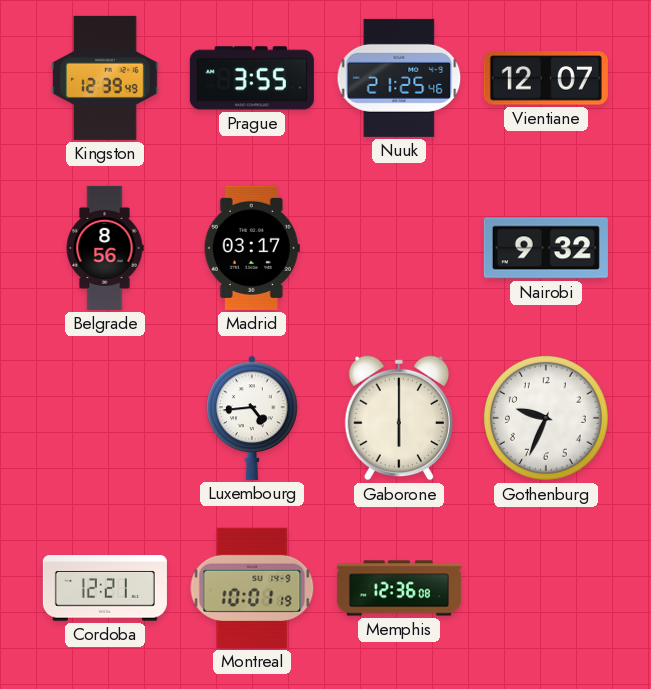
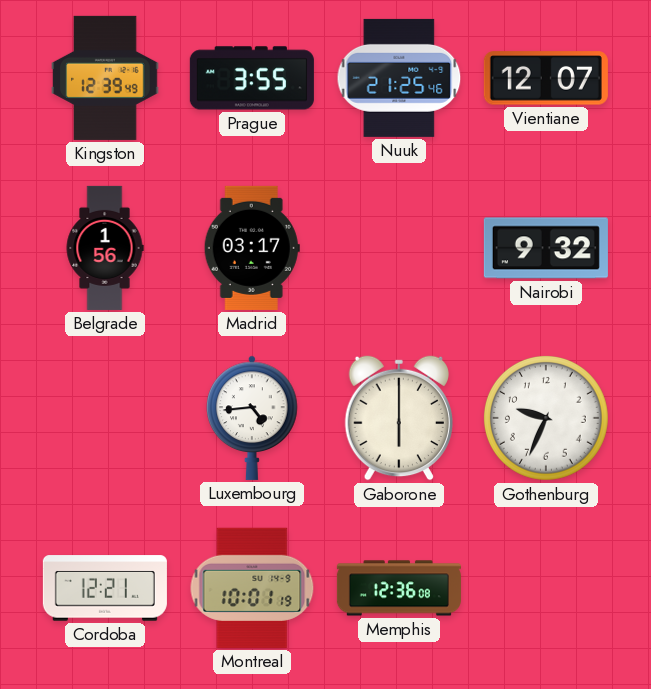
Belgrade: 8:56 -> 1:56
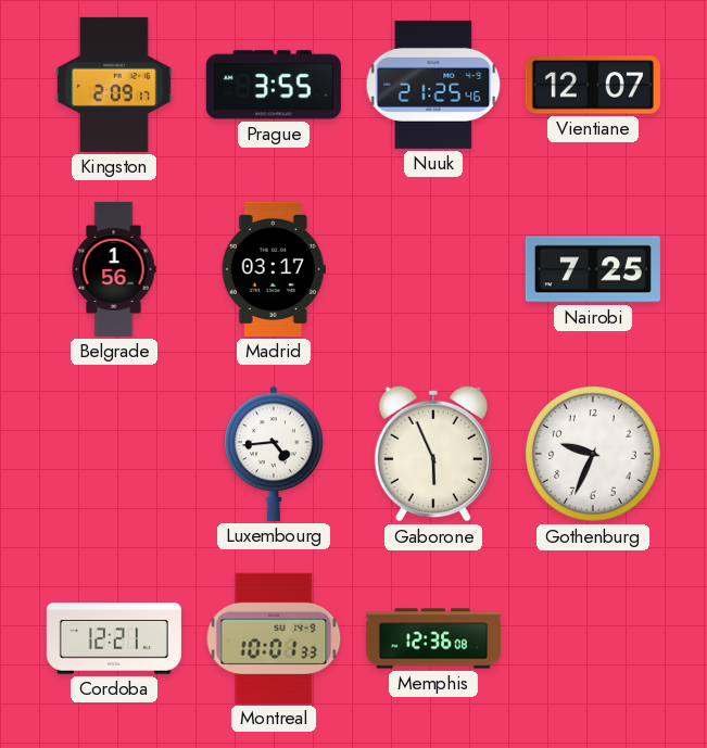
Kingston: 12:39 -> 2:09
Nairobi: 9:32 -> 7:25
Gaborone: 6:00 -> 5:56
Montreal: 10:01:19 -> 10:01:33
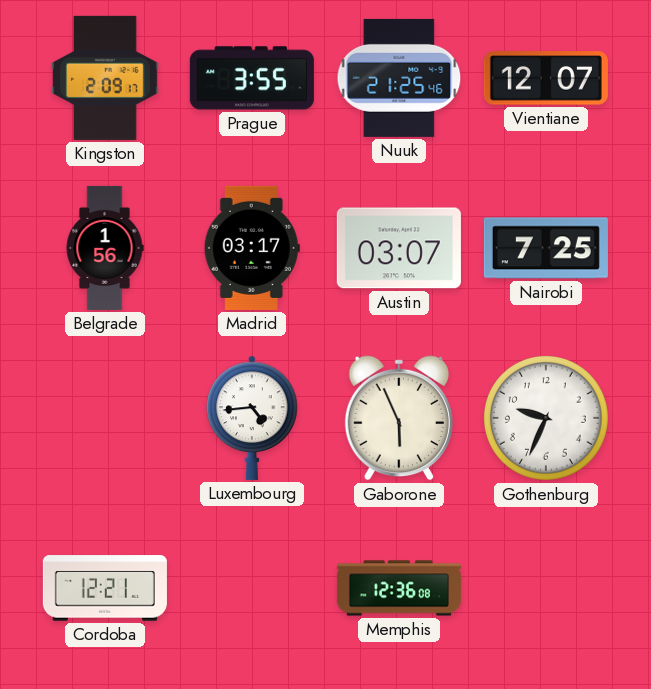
Austin: none -> 03:07
Montreal: 10:01 -> none
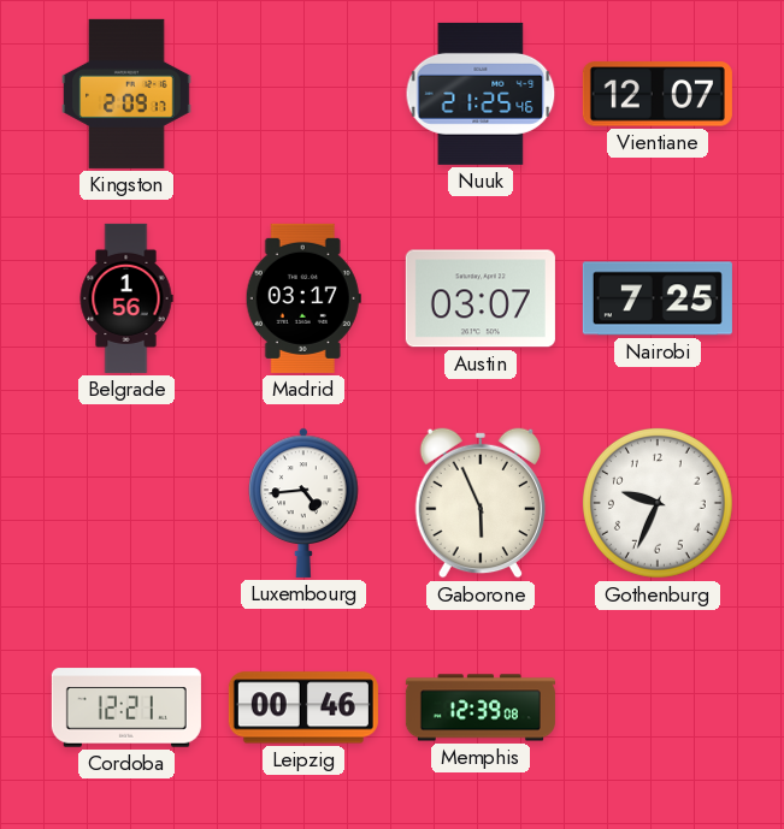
Prague: 3:55 -> none
Leipzig: none -> 00:46
Memphis: 12:36 -> 12:39
